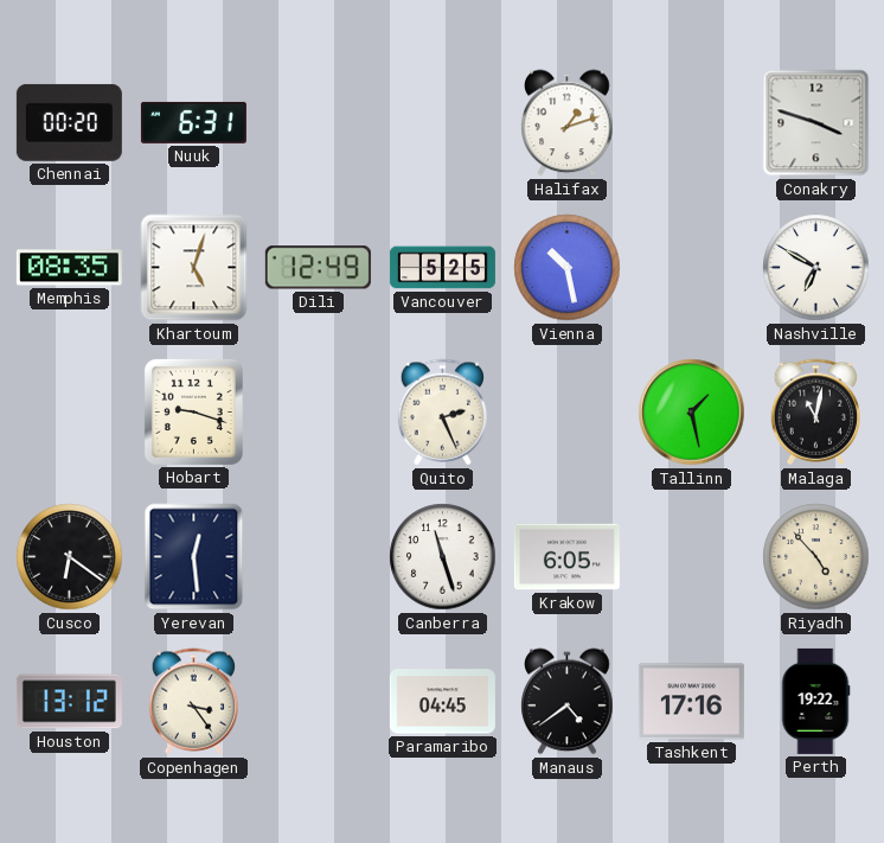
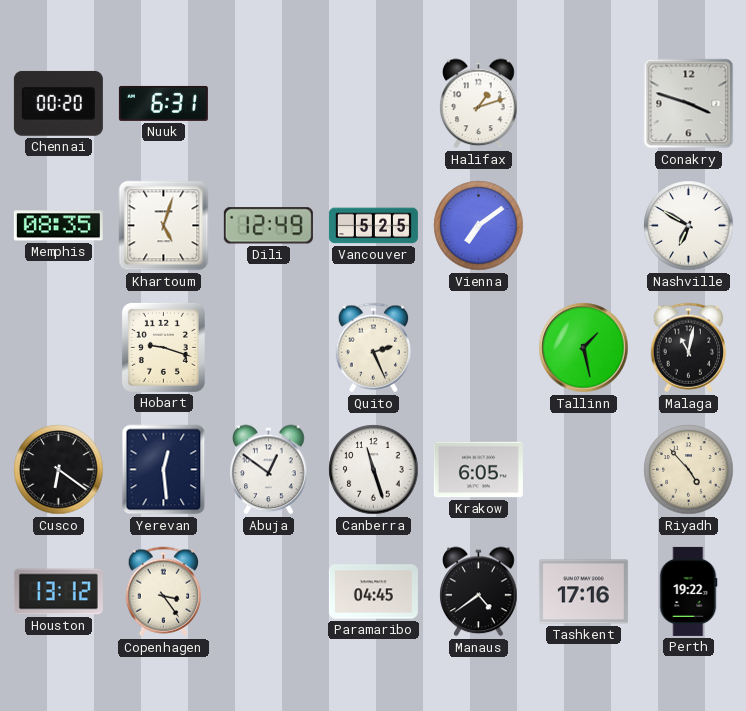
Vienna: 10:28 -> 7:09
Abuja: none -> 12:51
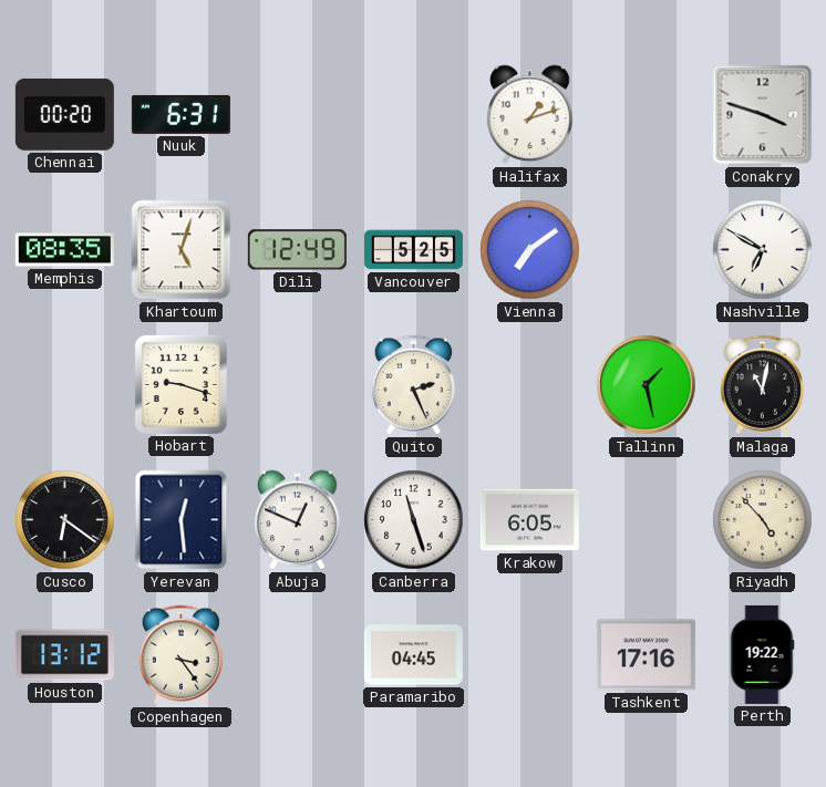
Abuja: 12:51 -> 12:49
Manaus: 4:39 -> none
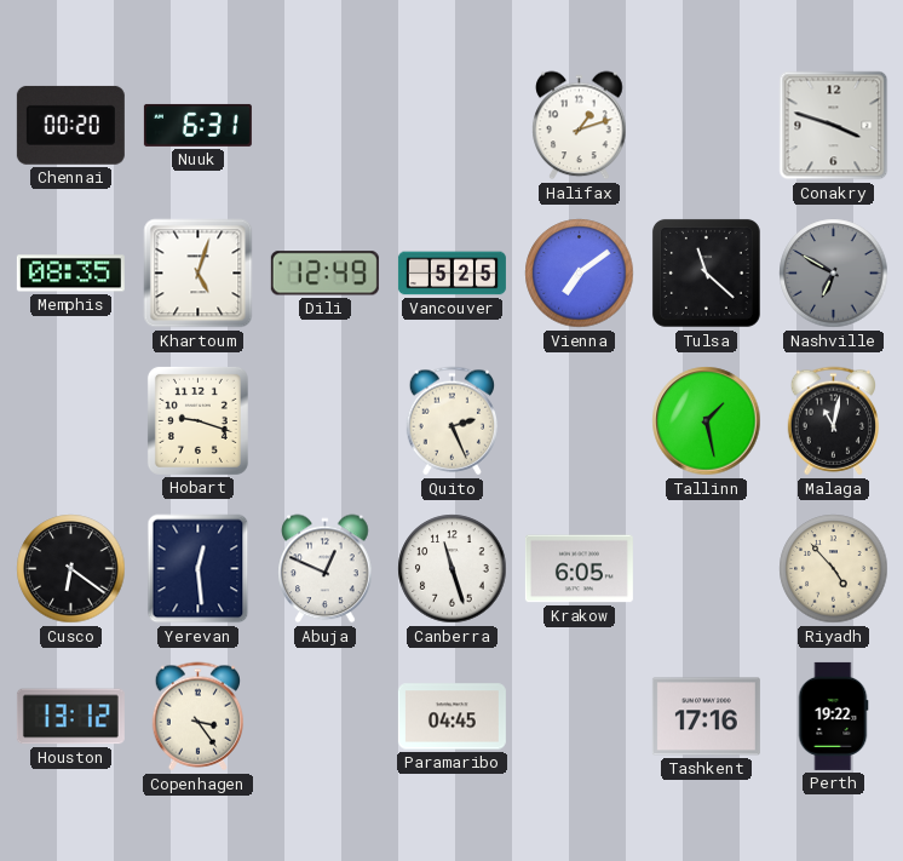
Tulsa: none -> 11:22
Nashville dial: white -> grey
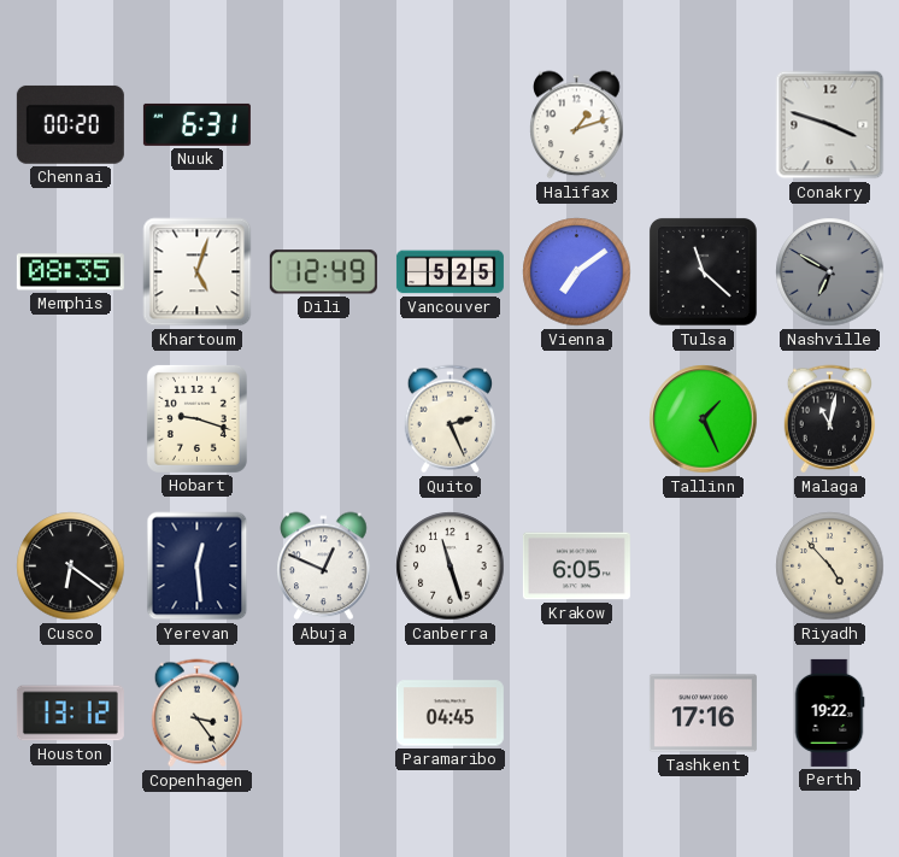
Tallinn: 1:28 -> 1:26
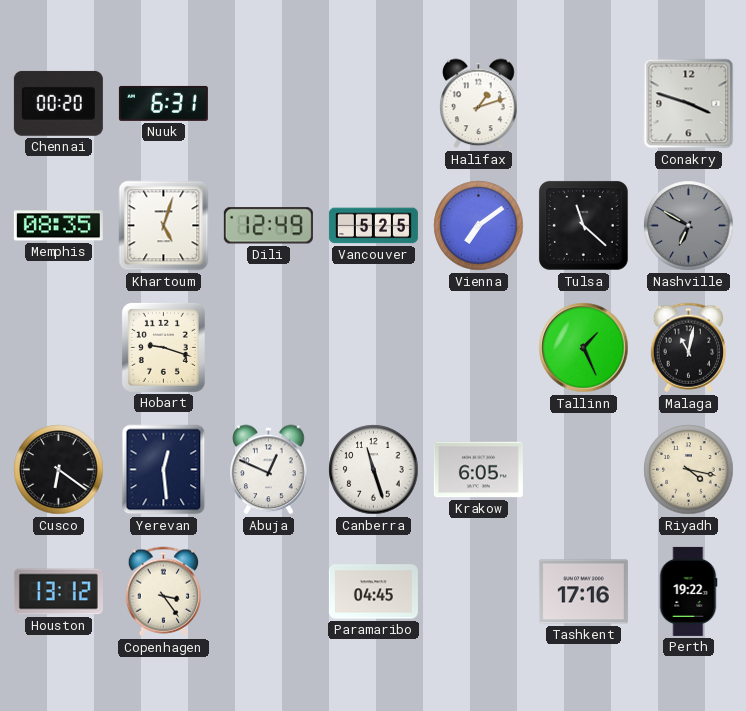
Quito: 2:26 -> none
Riyadh: 4:53 -> 4:17
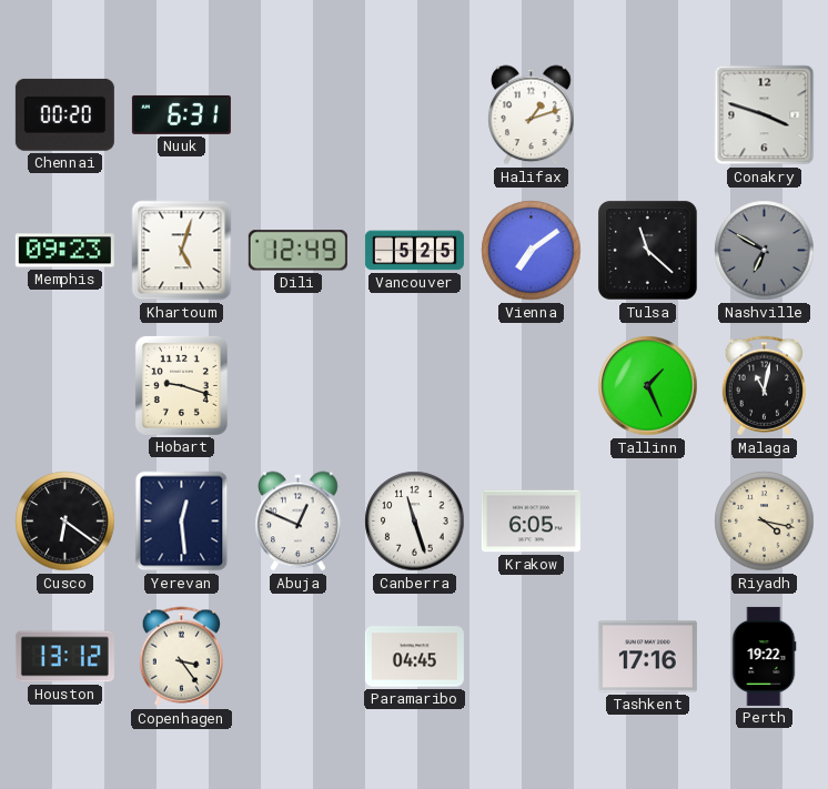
Memphis: 08:35 -> 09:23
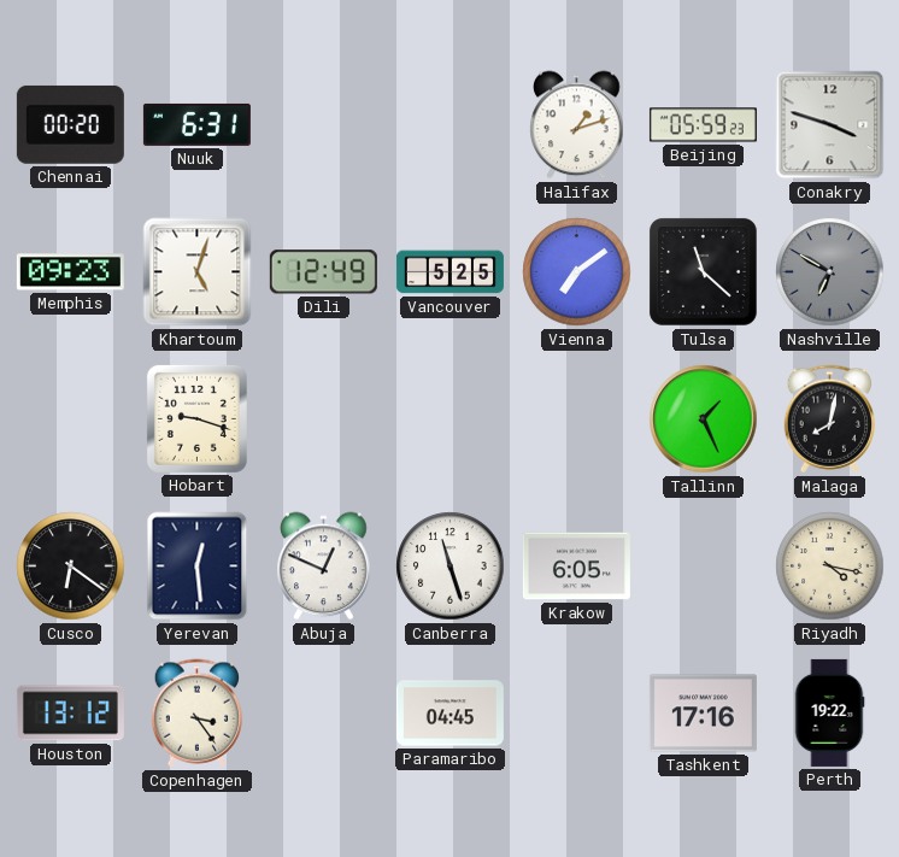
Beijing: none -> 05:59
Malaga: 11:02 -> 8:02
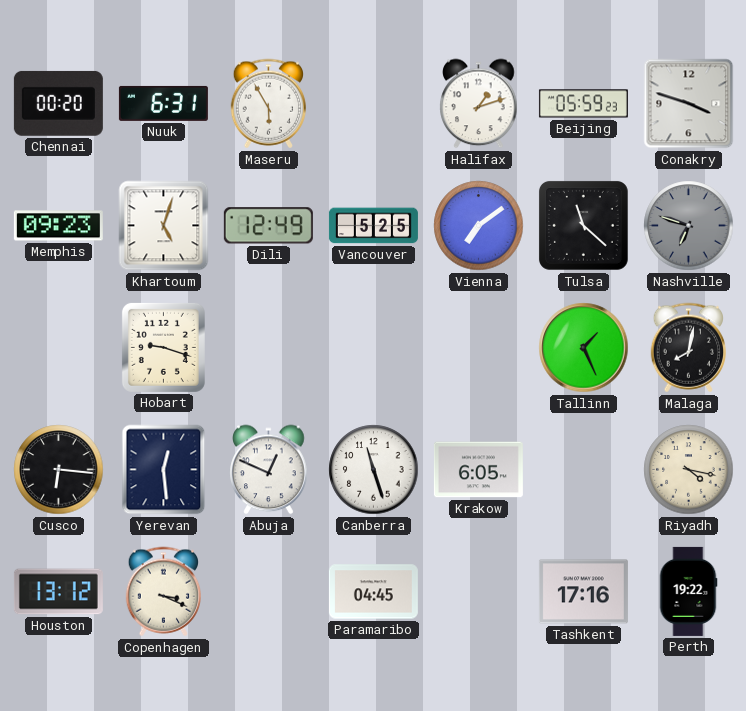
Maseru: none -> 5:55
Nashville: 6:50 -> 6:48
Cusco: 6:21 -> 6:16
Copenhagen: 3:24 -> 3:19
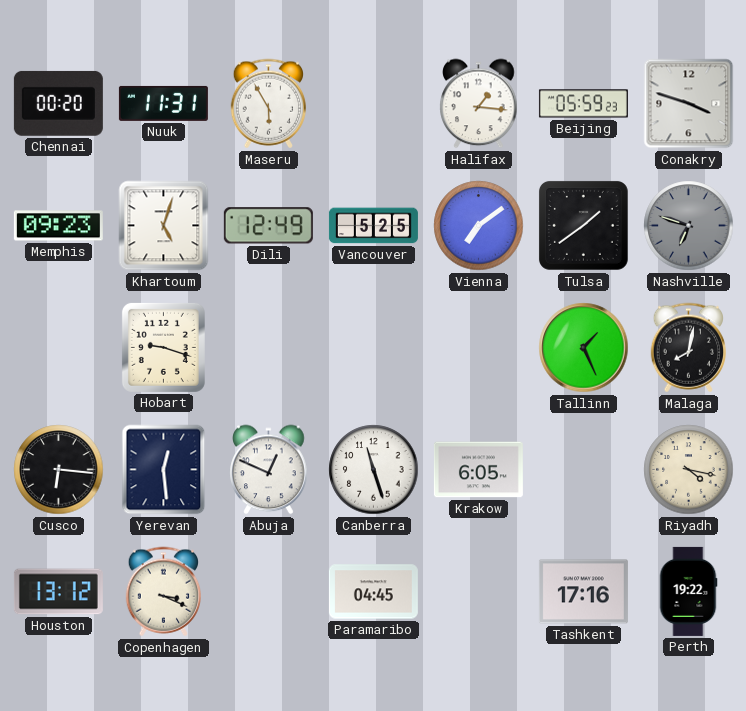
Nuuk: 6:31 -> 11:31
Halifax: 1:12 -> 1:16
Tulsa: 11:22 -> 1:39
